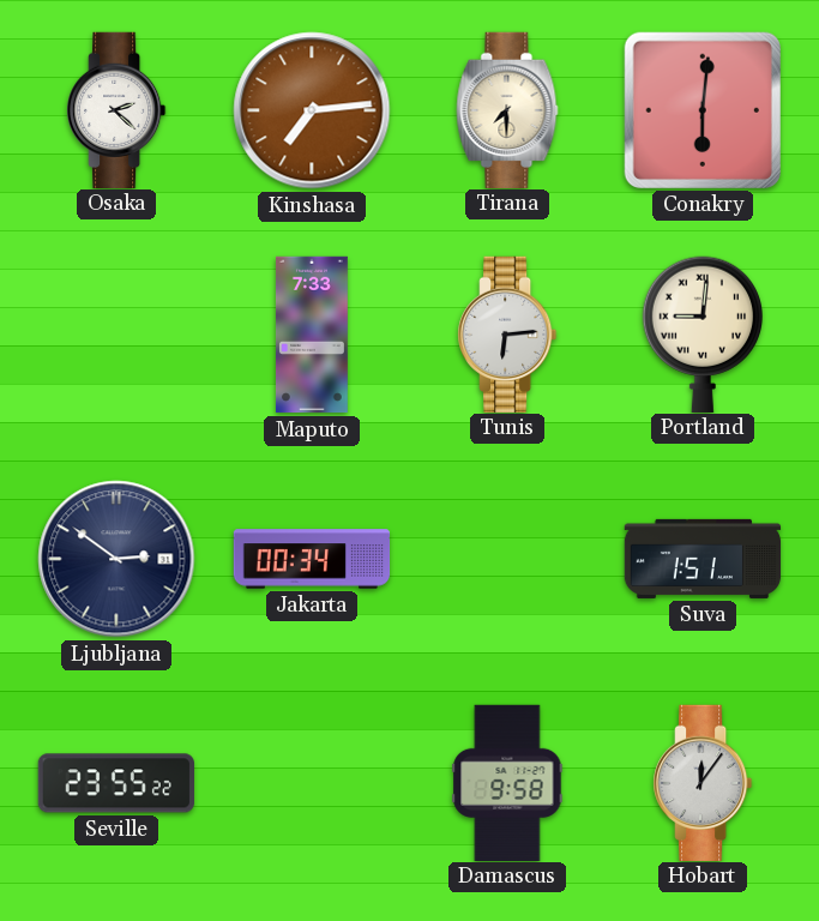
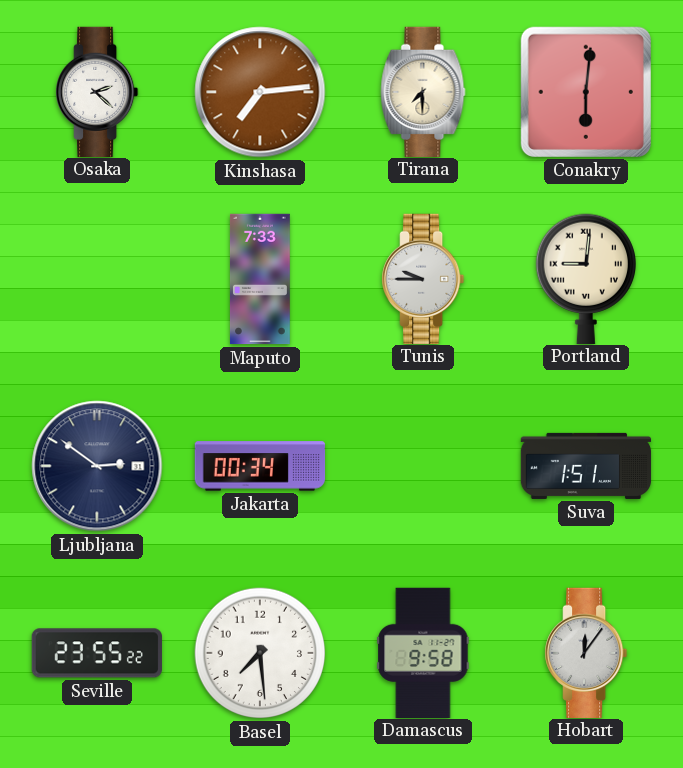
Tunis: 6:14 -> 9:45
Basel: none -> 7:29
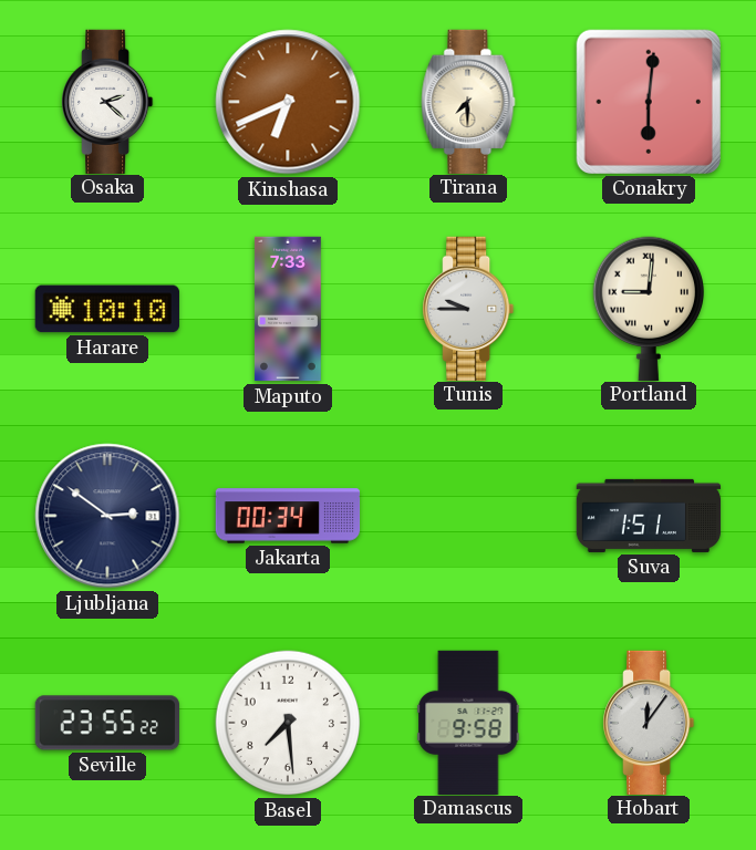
Kinshasa: 7:14 -> 6:41
Harare: none -> 10:10
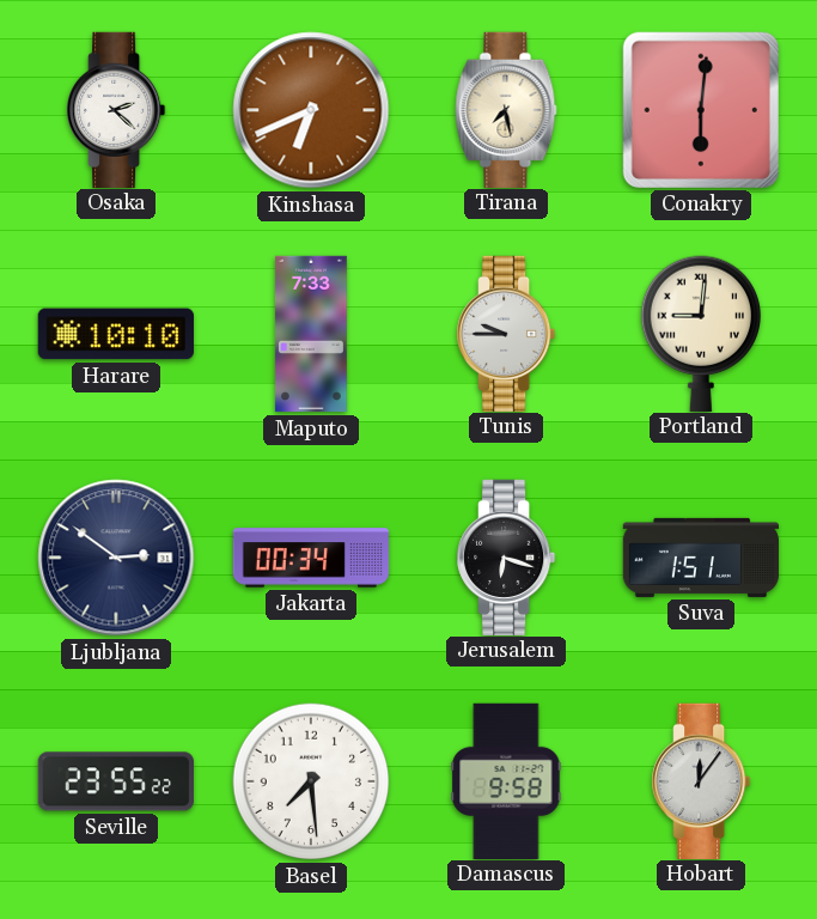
Tirana: 7:30 -> 7:28
Jerusalem: none -> 6:18
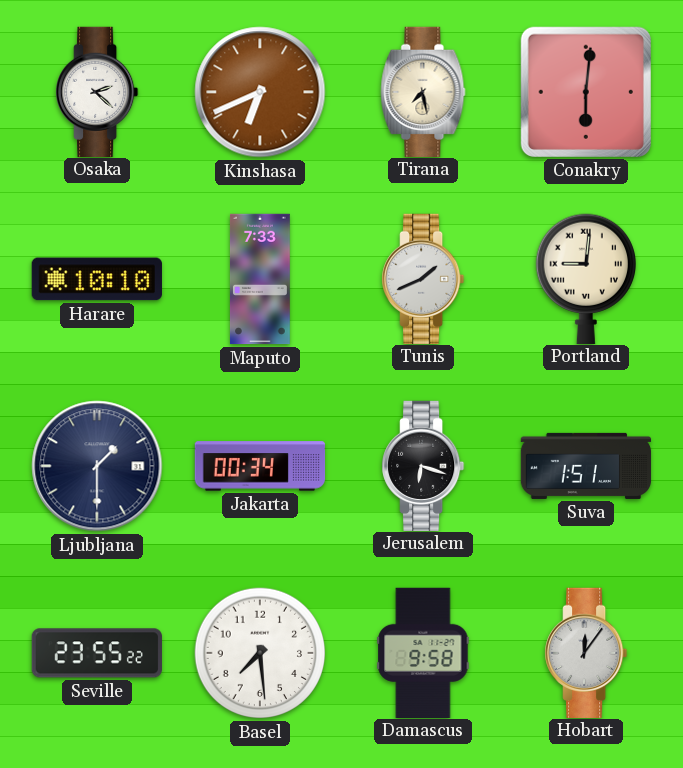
Tunis: 9:45 -> 1:41
Ljubljana: 2:51 -> 1:30
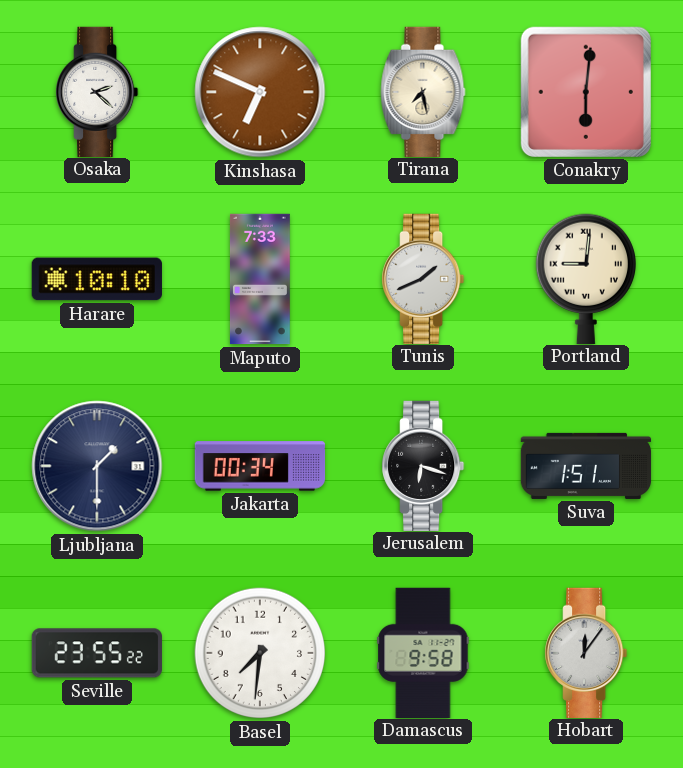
Kinshasa: 6:41 -> 6:49
Basel: 7:29 -> 7:31
